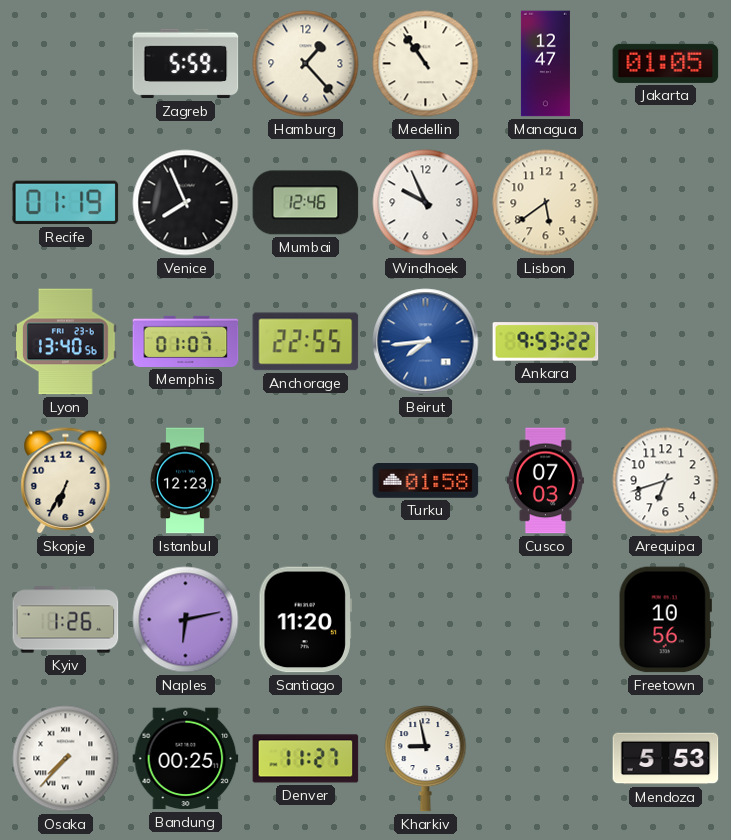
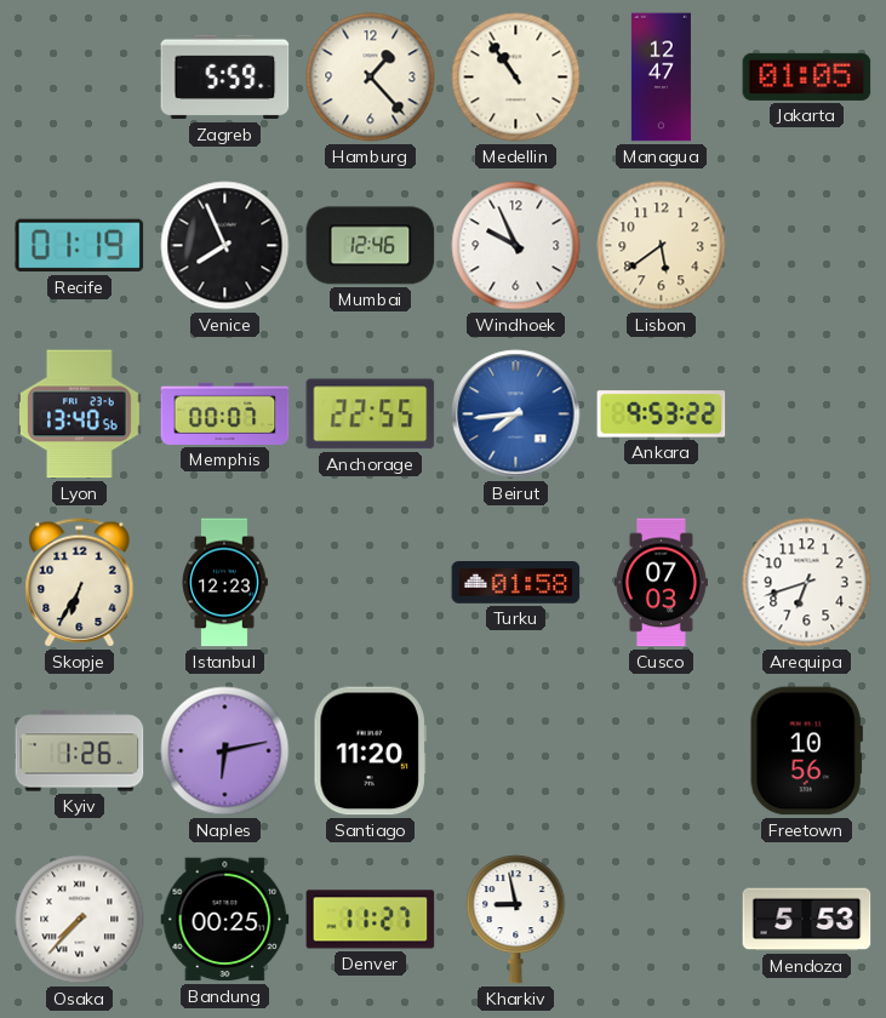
Memphis: 01:07 -> 00:07
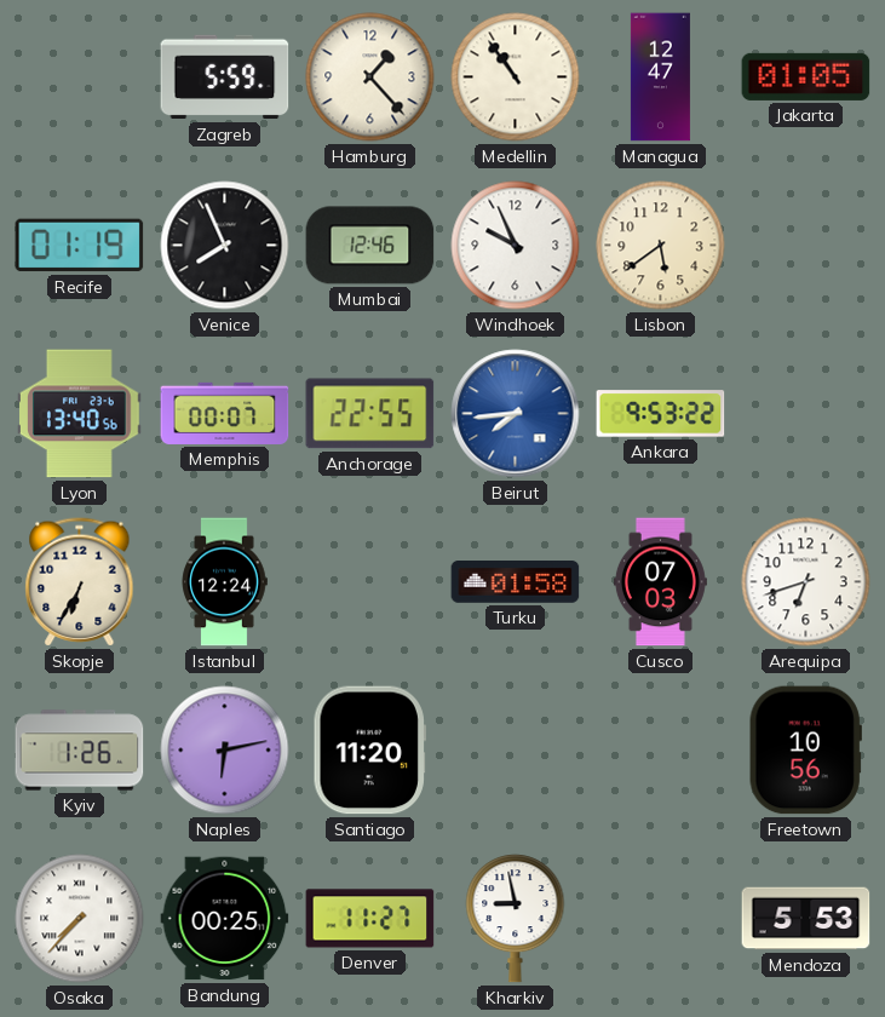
Istanbul: 12:23 -> 12:24
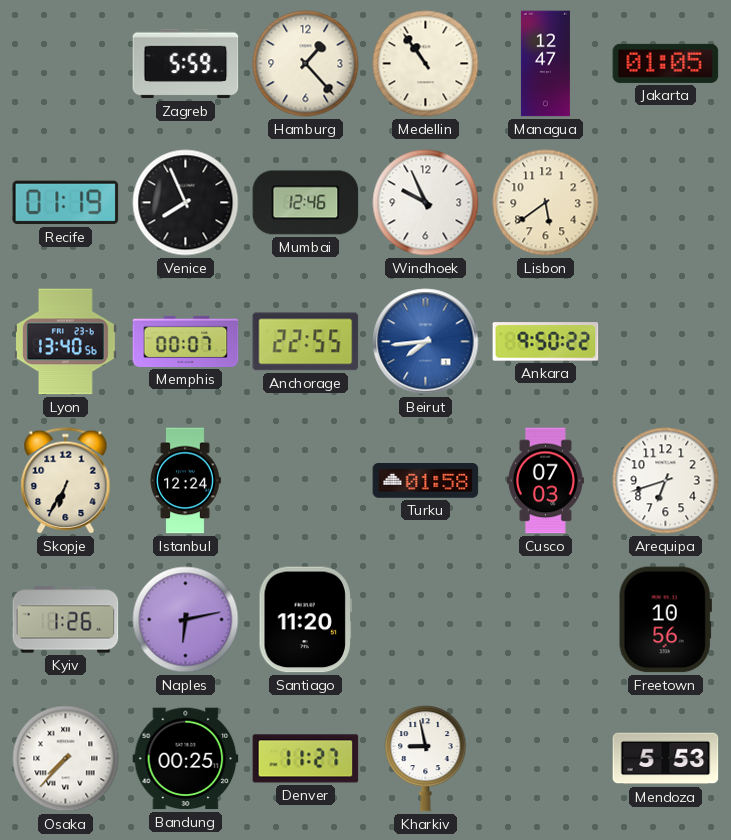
Ankara: 9:53 -> 9:50
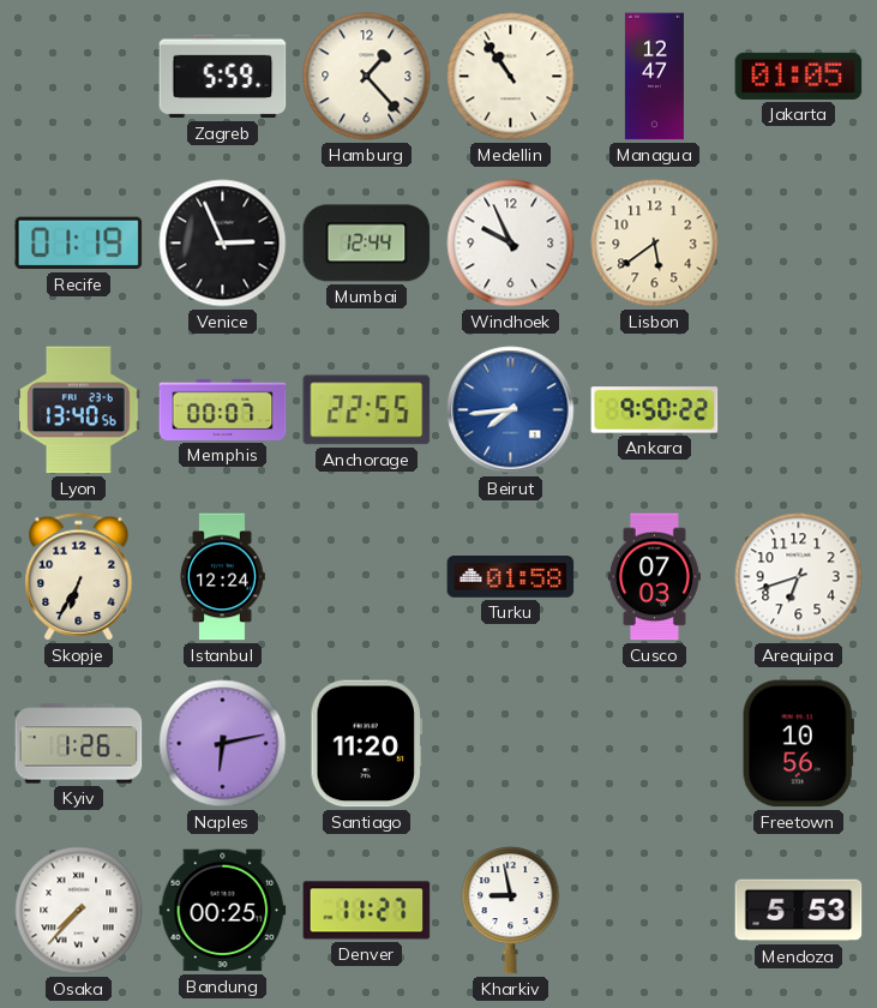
Venice: 7:56 -> 2:56
Mumbai: 12:46 -> 12:44
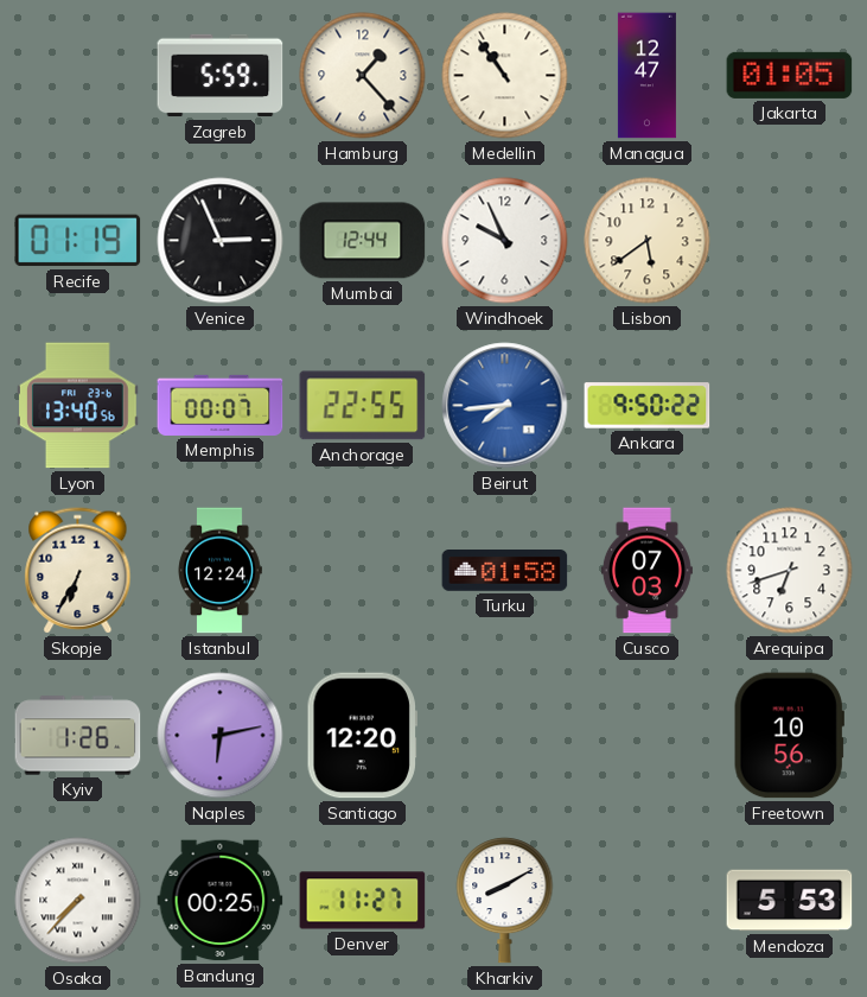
Santiago: 11:20 -> 12:20
Kharkiv: 8:58 -> 8:10
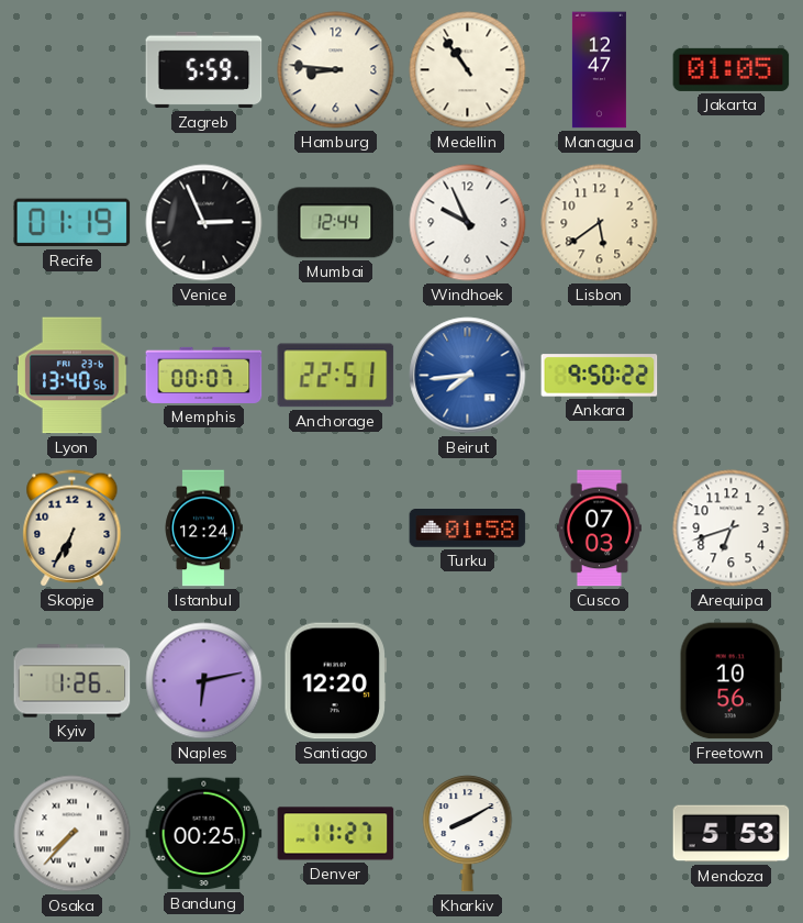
Hamburg: 1:23 -> 8:46
Anchorage: 22:55 -> 22:51
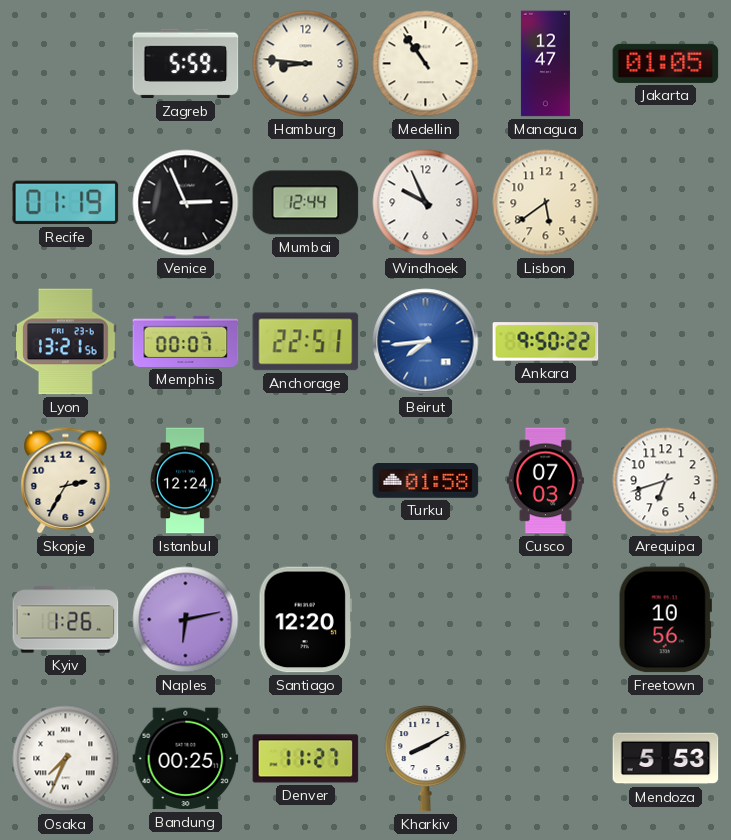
Lyon: 13:40 -> 13:21
Skopje: 6:35 -> 2:35
Osaka: 7:37 -> 7:34
